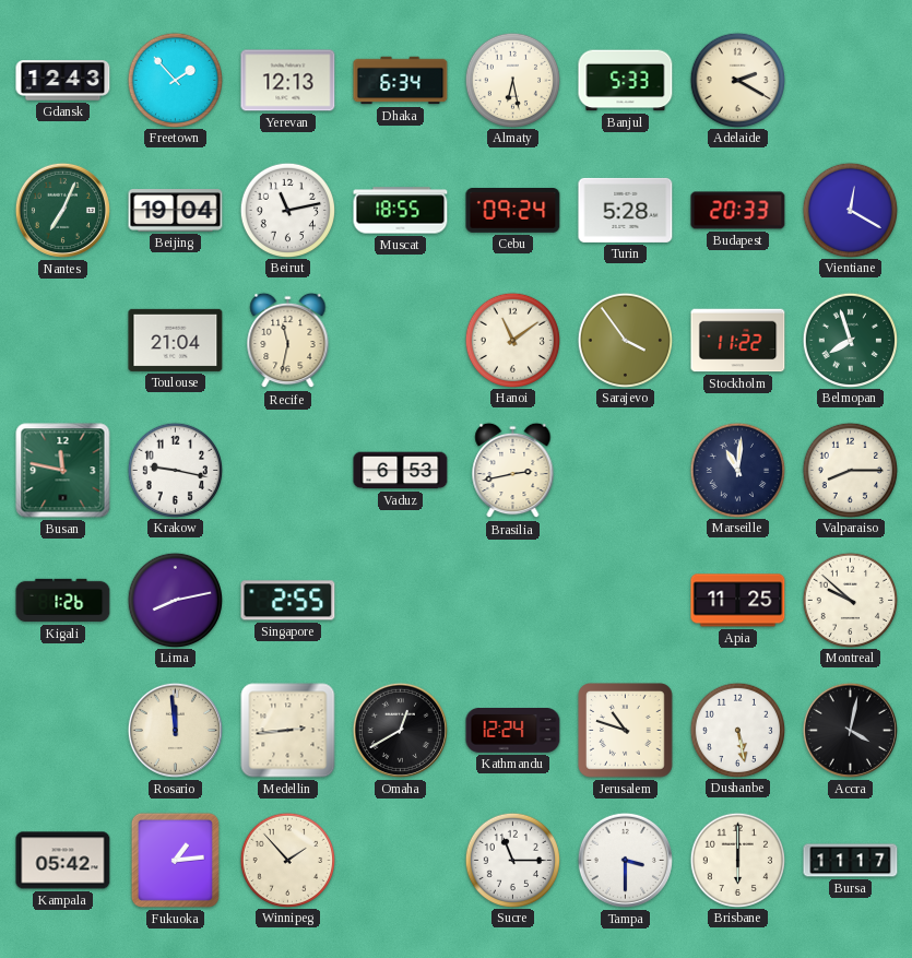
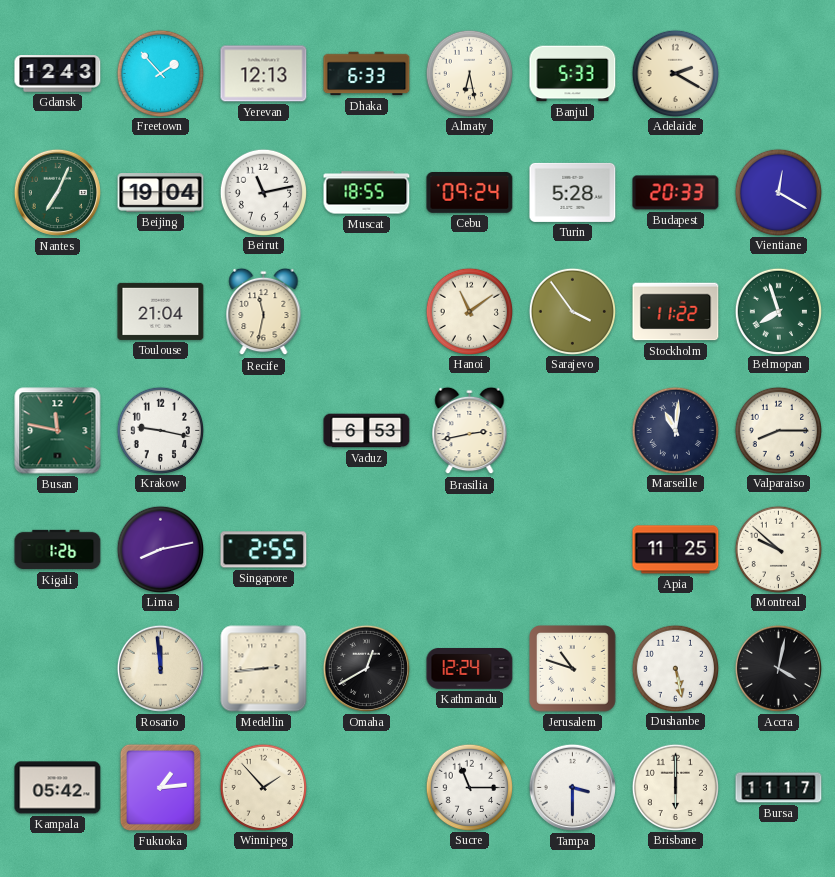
Dhaka: 6:34 -> 6:33
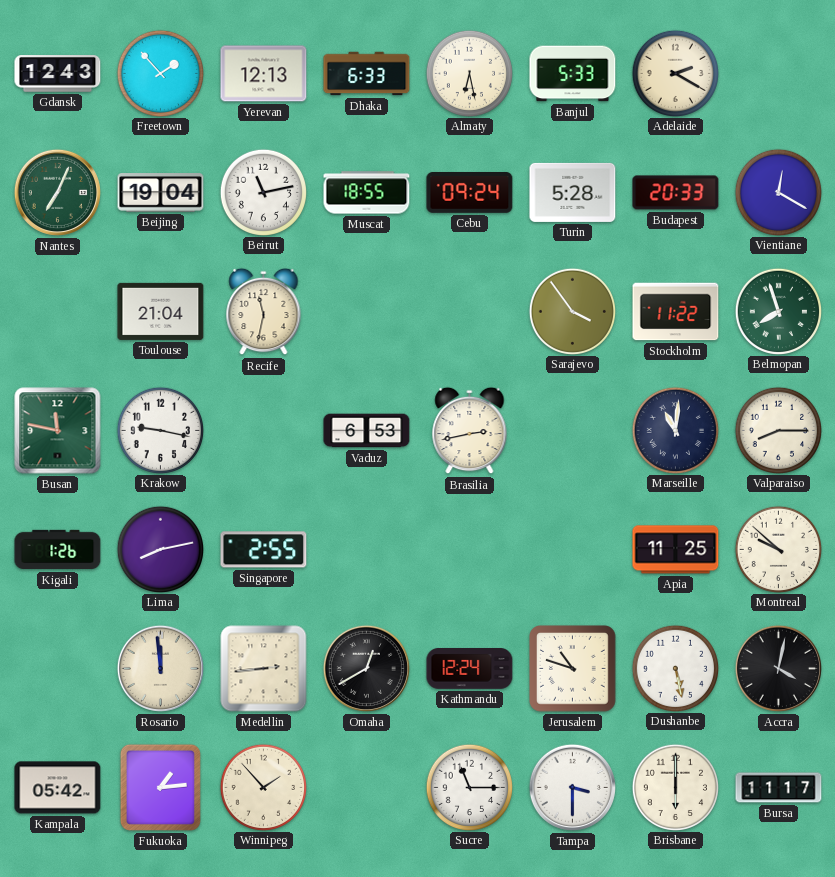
Hanoi: 11:09 -> none
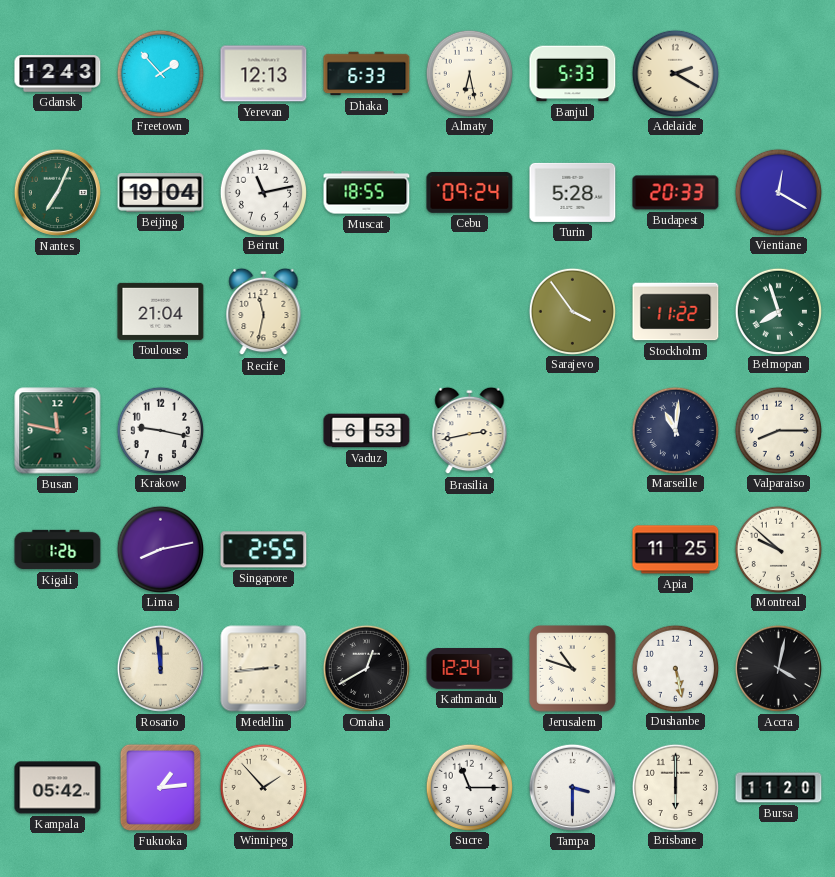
Bursa: 11:17 -> 11:20
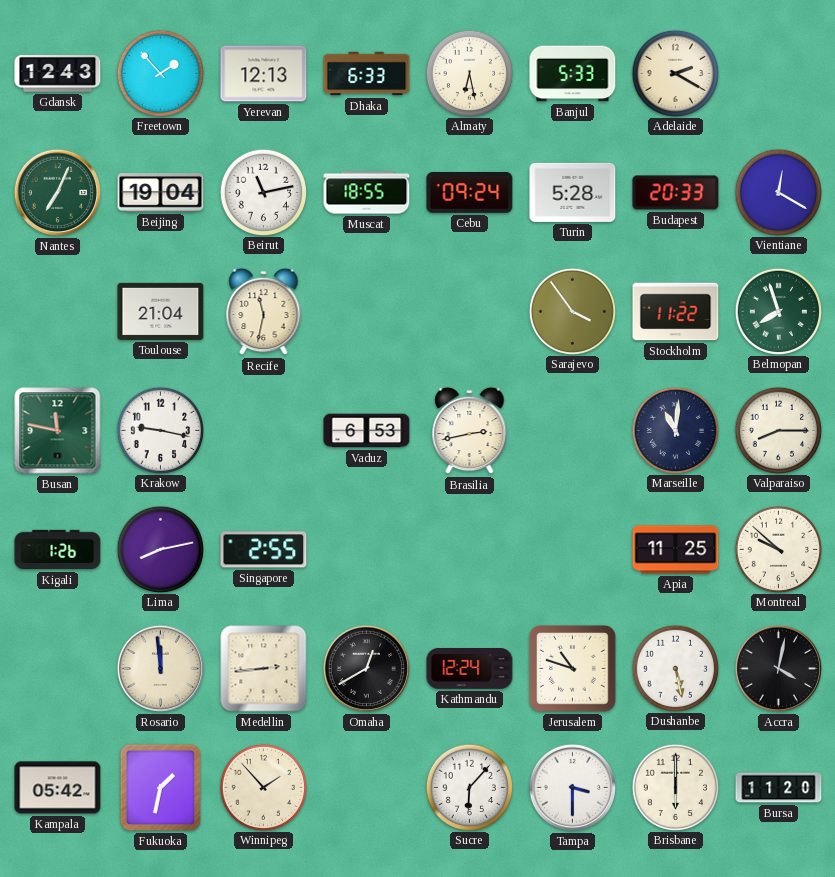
Fukuoka: 1:14 -> 1:32
Sucre: 11:15 -> 6:07
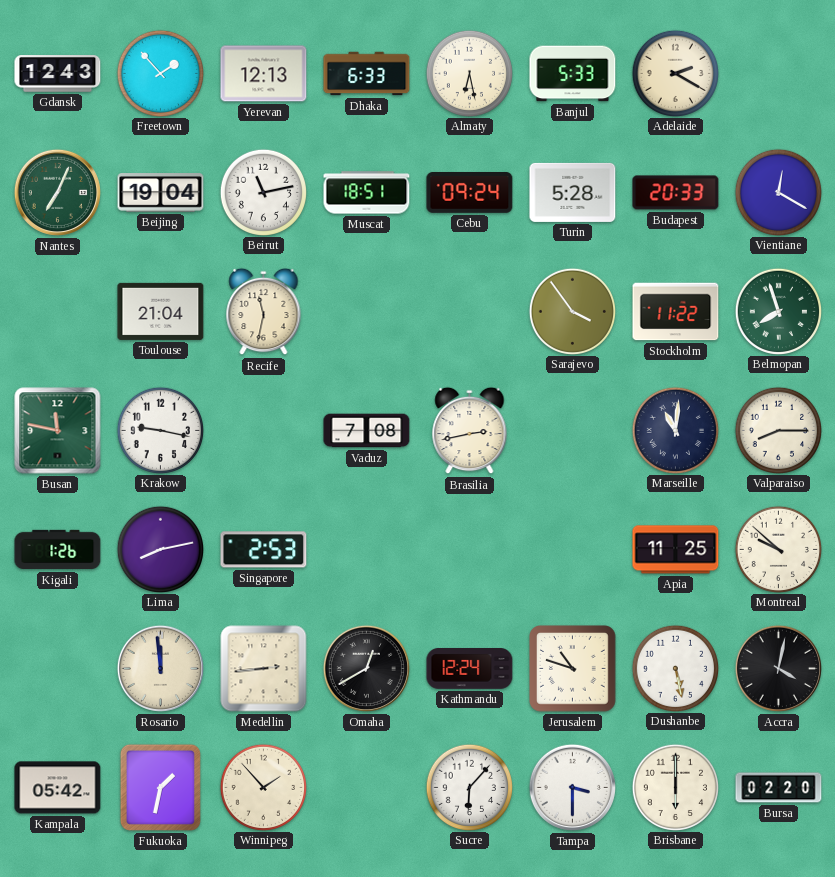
Muscat: 18:55 -> 18:51
Vaduz: 6:53 -> 7:08
Singapore: 2:55 -> 2:53
Bursa: 11:20 -> 02:20
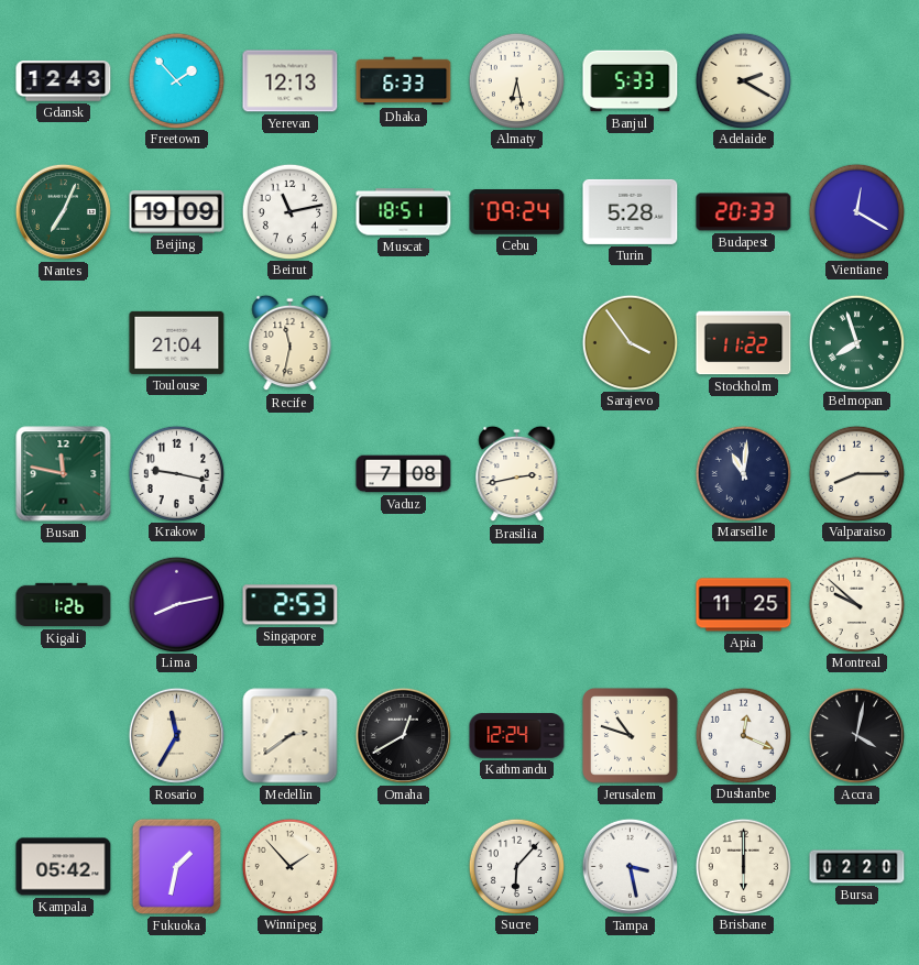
Beijing: 19:04 -> 19:09
Rosario: 11:59 -> 11:35
Medellin: 2:44 -> 2:39
Dushanbe: 5:28 -> 12:19
Tampa: 3:30 -> 3:28
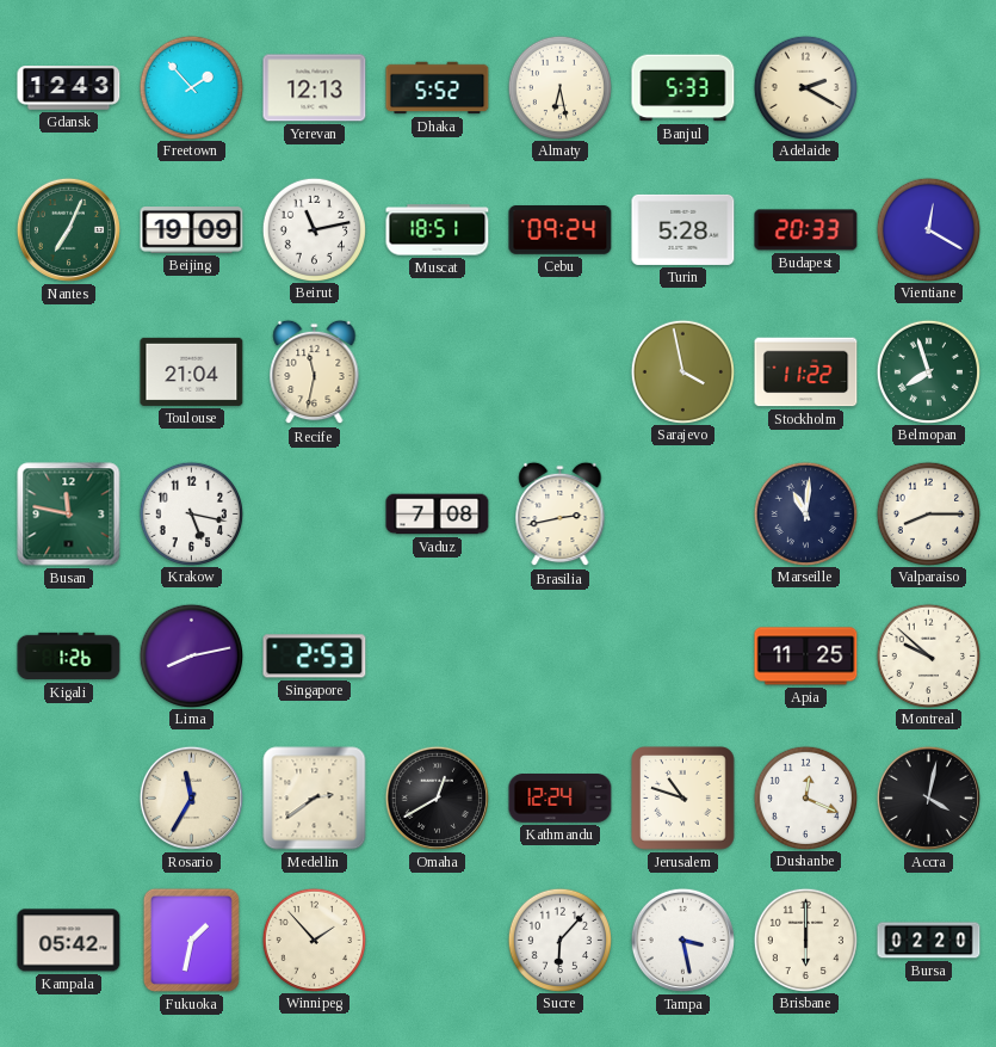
Dhaka: 6:33 -> 5:52
Sarajevo: 3:54 -> 3:58
Krakow: 9:17 -> 5:17
